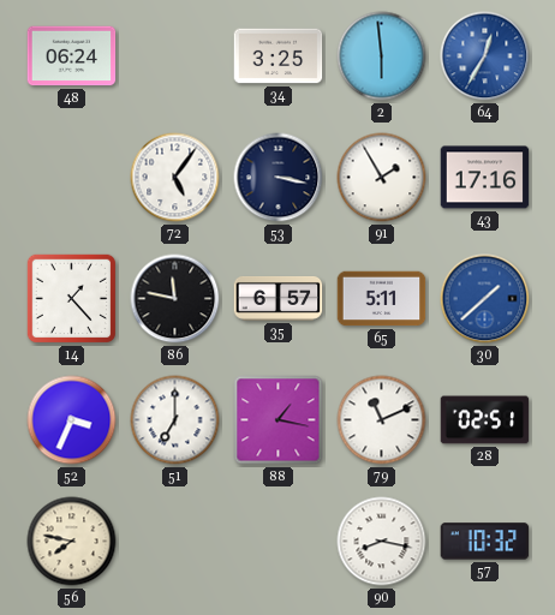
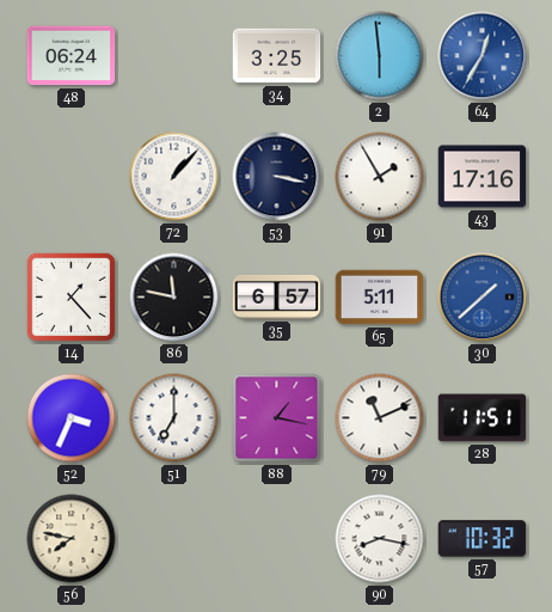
72: 5:06 -> 1:07
28: 02:51 -> 11:51
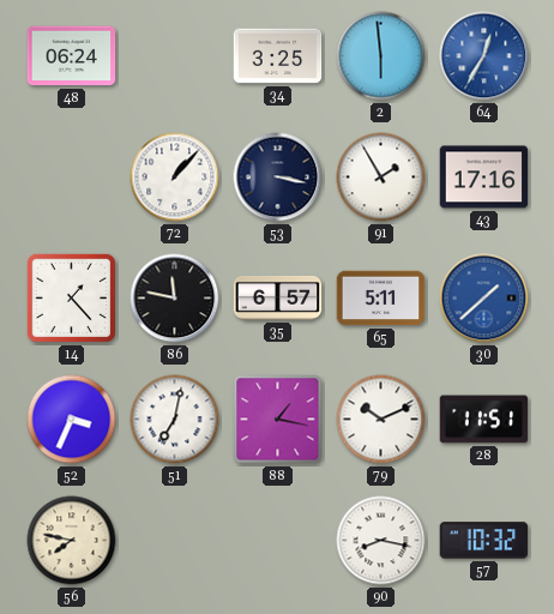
51: 7:00 -> 7:02
79: 11:11 -> 10:11
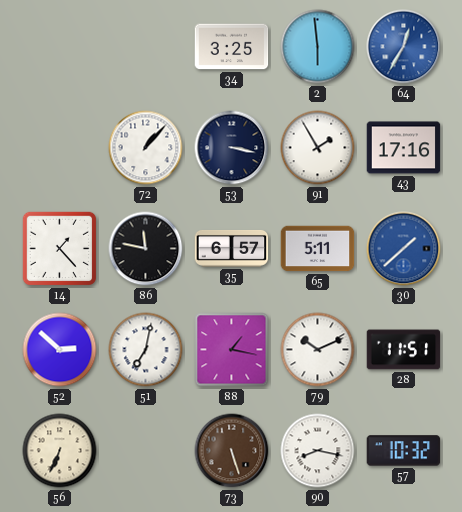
48: 06:24 -> none
52: 3:34 -> 2:52
56: 7:47 -> 6:34
73: none -> 5:27
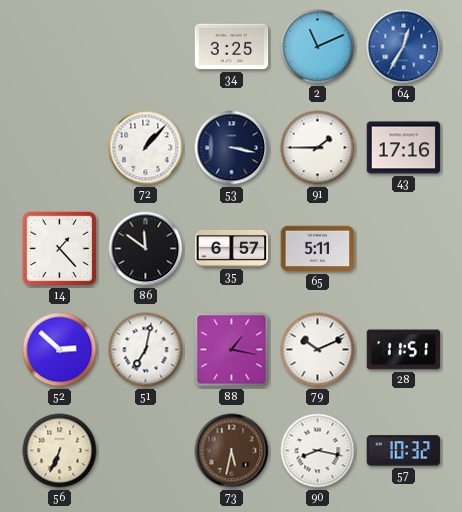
2: 5:59 -> 11:11
91: 1:55 -> 1:45
86: 11:47 -> 11:51
30: 1:38 -> none
73: 5:27 -> 5:32
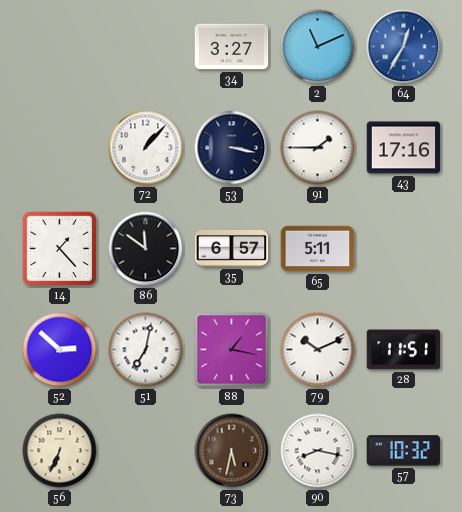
34: 3:25 -> 3:27
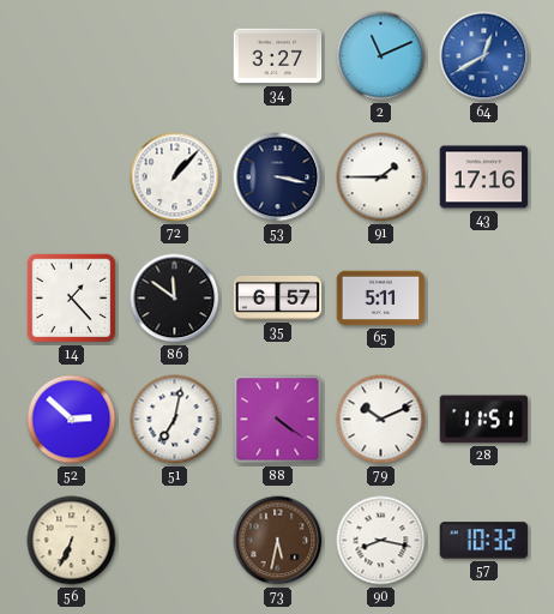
64: 12:35 -> 12:40
88: 1:17 -> 4:21
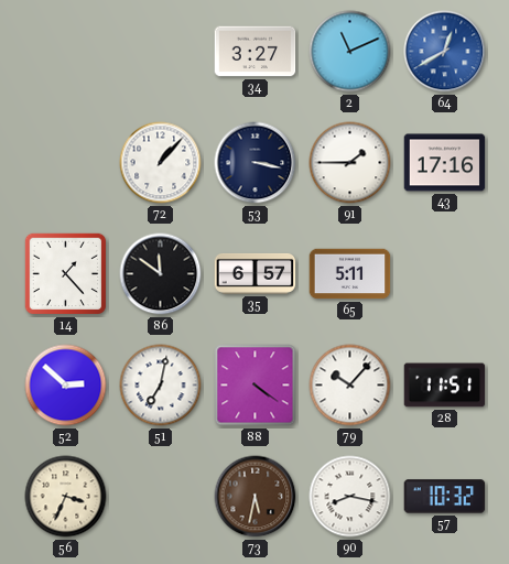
79: 10:11 -> 10:07
56: 6:34 -> 3:34
